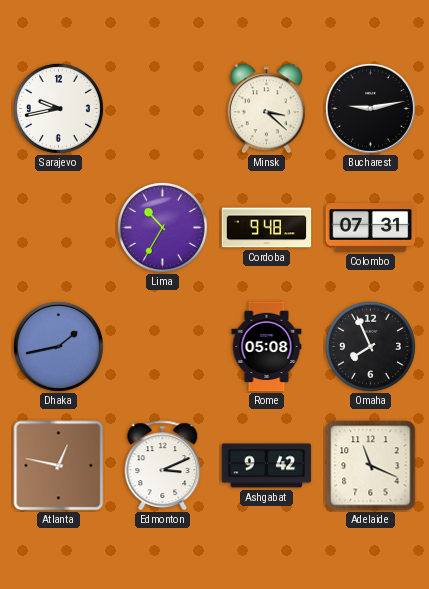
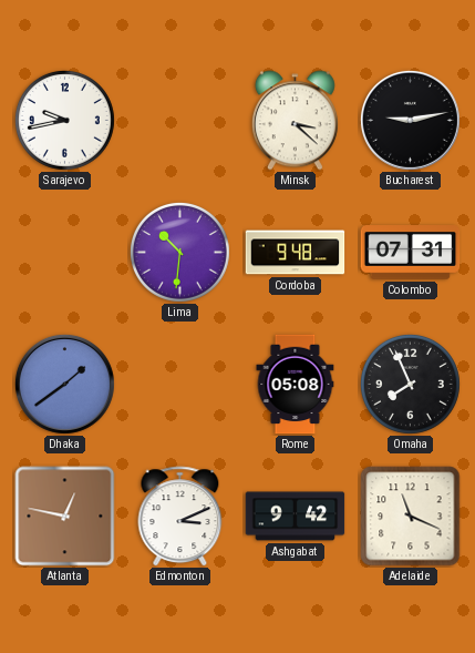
Lima: 10:35 -> 10:31
Dhaka: 1:43 -> 1:39
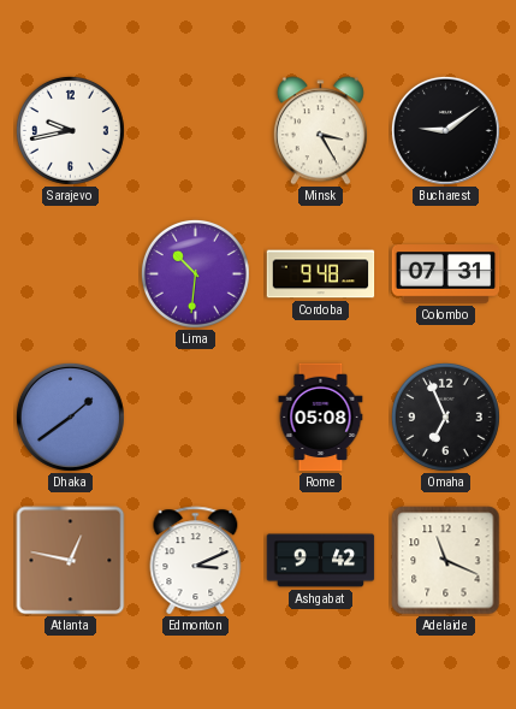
Minsk: 3:22 -> 3:25
Bucharest: 9:13 -> 9:09
Omaha: 7:56 -> 6:56
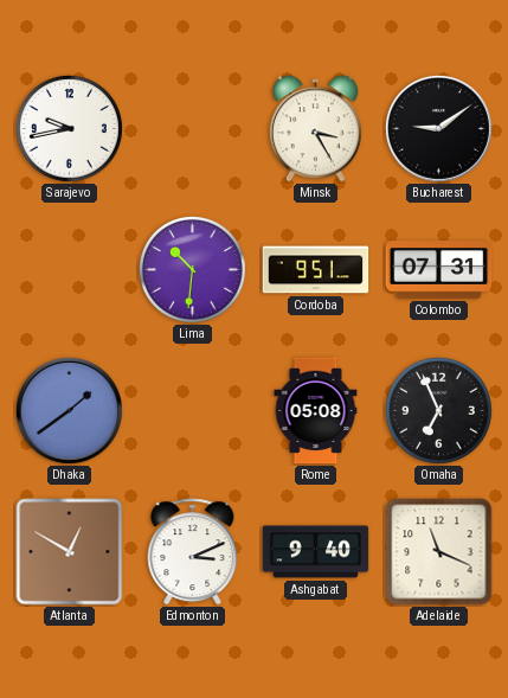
Cordoba: 9:48 -> 9:51
Atlanta: 12:47 -> 12:50
Ashgabat: 9:42 -> 9:40
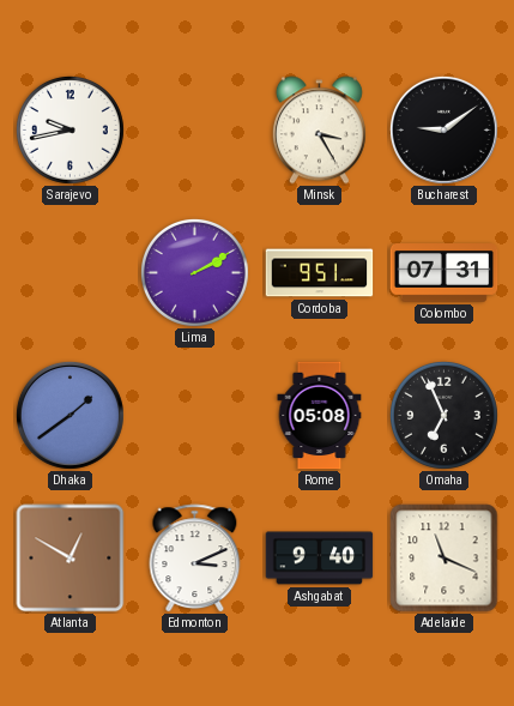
Lima: 10:31 -> 2:10
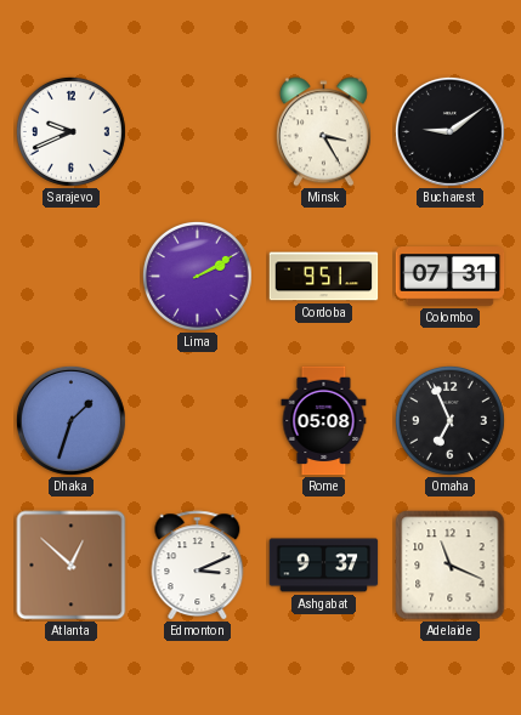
Sarajevo: 9:43 -> 9:41
Dhaka: 1:39 -> 1:33
Atlanta: 12:50 -> 12:52
Ashgabat: 9:40 -> 9:37
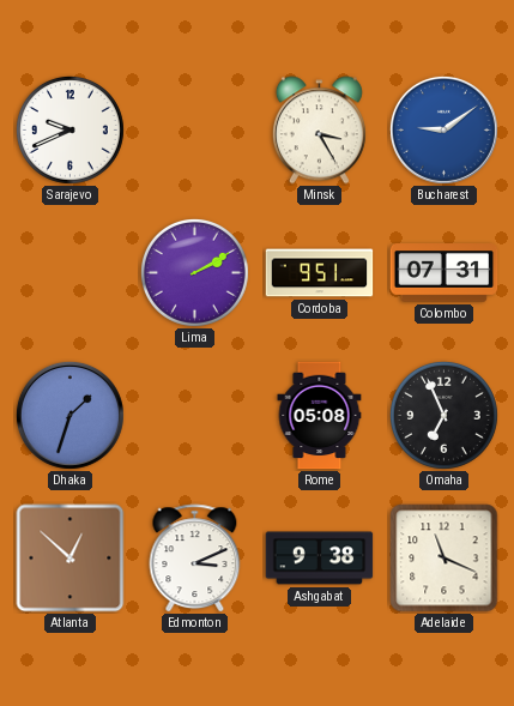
Bucharest dial: black -> blue
Ashgabat: 9:37 -> 9:38
